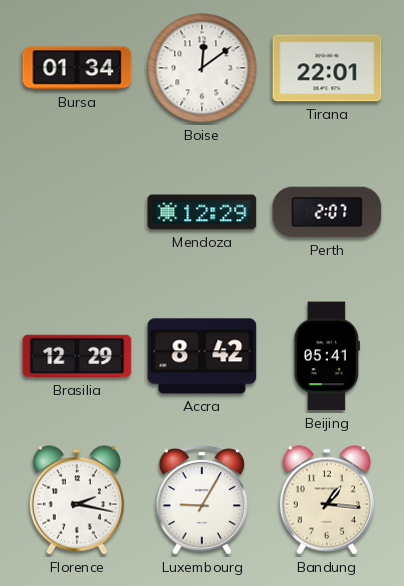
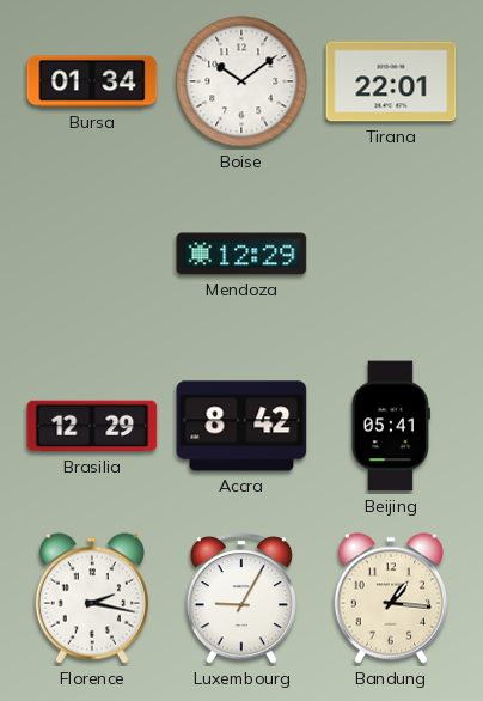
Boise: 12:09 -> 10:09
Perth: 2:07 -> none
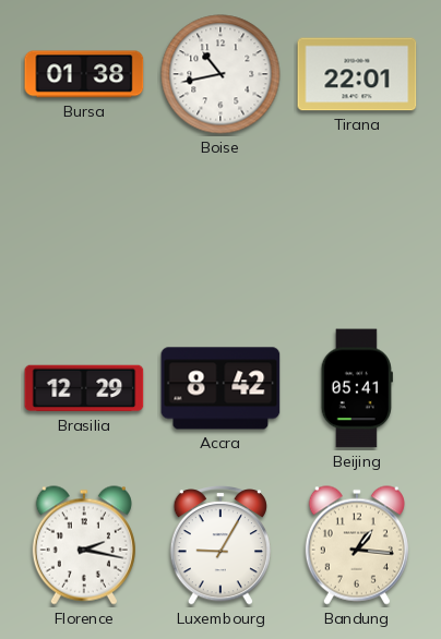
Bursa: 01:34 -> 01:38
Boise: 10:09 -> 10:43
Mendoza: 12:29 -> none
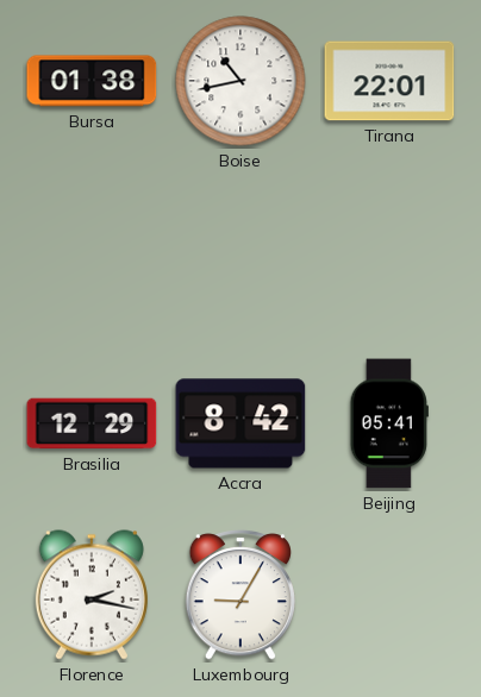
Bandung: 1:16 -> none
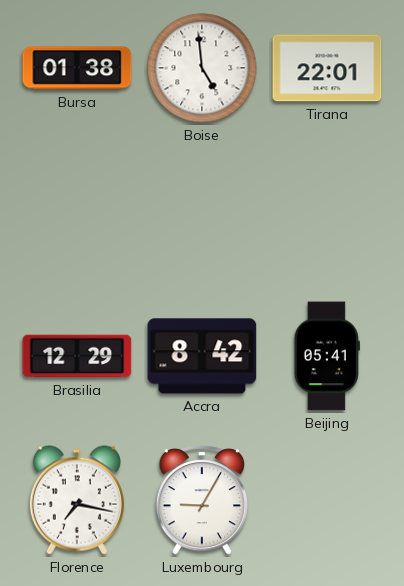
Boise: 10:43 -> 4:59
Florence: 2:17 -> 7:17
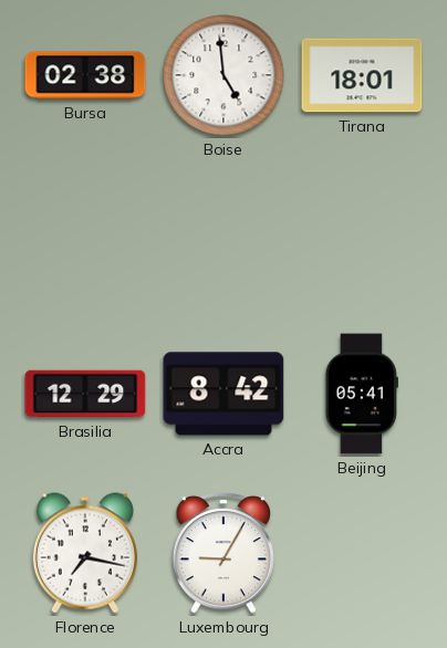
Bursa: 01:38 -> 02:38
Tirana: 22:01 -> 18:01
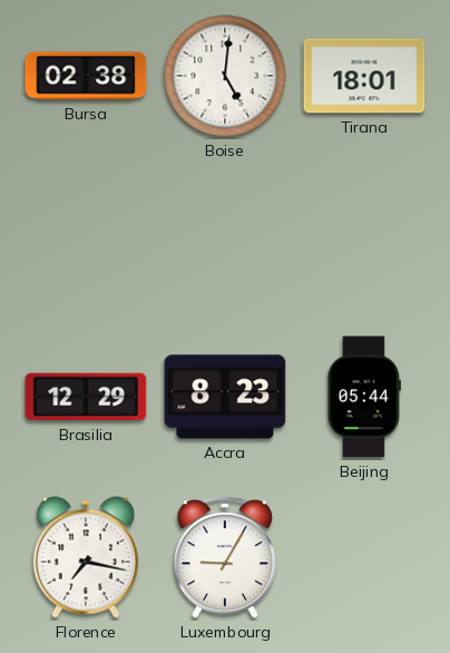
Boise: 4:59 -> 5:01
Accra: 8:42 -> 8:23
Beijing: 05:41 -> 05:44
